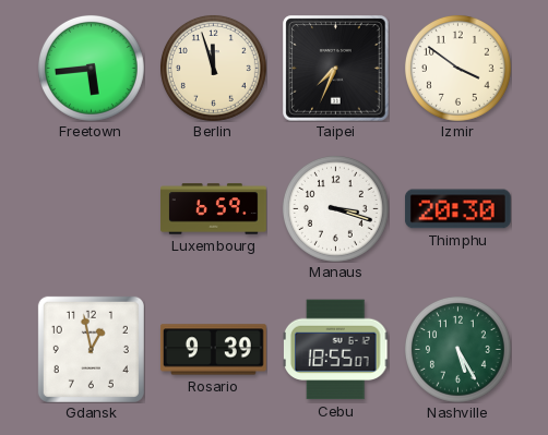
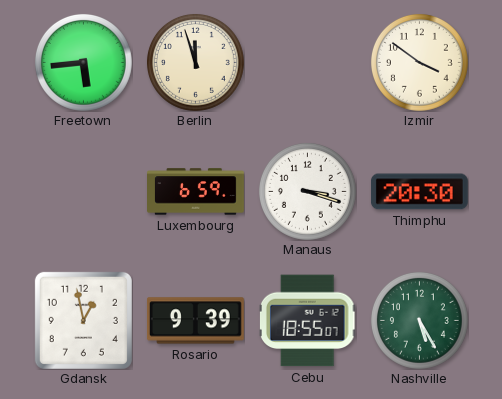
Taipei: 7:34 -> none
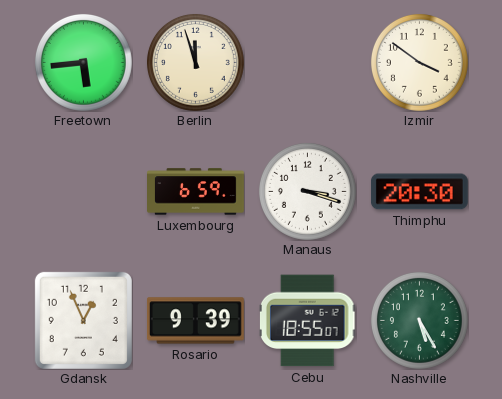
Gdansk: 12:58 -> 12:56
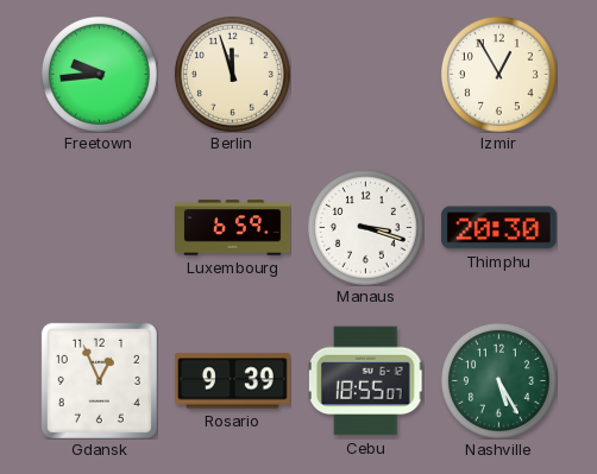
Freetown: 5:44 -> 9:44
Izmir: 3:51 -> 12:55
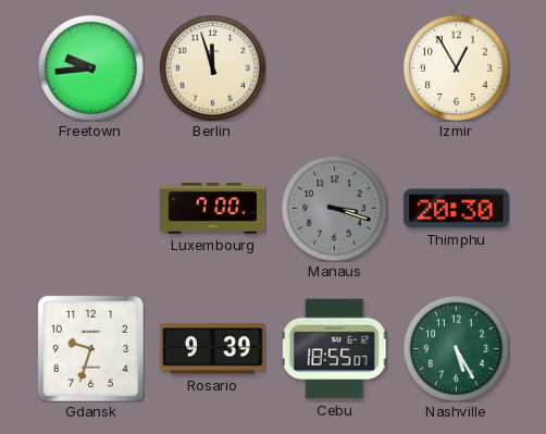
Luxembourg: 6:59 -> 7:00
Manaus dial: white -> grey
Gdansk: 12:56 -> 9:33
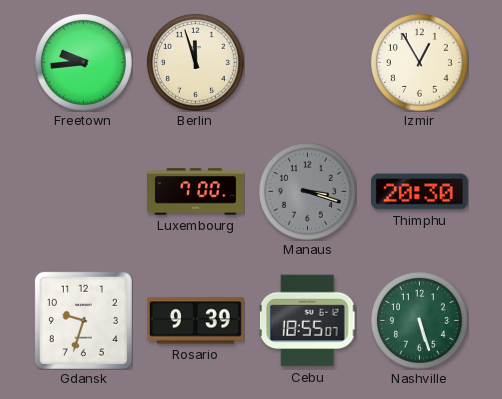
Nashville: 5:25 -> 5:27
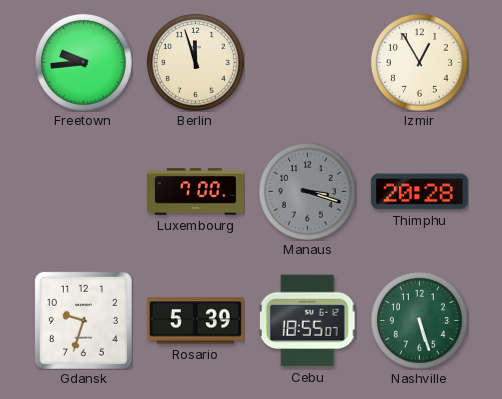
Thimphu: 20:30 -> 20:28
Rosario: 9:39 -> 5:39
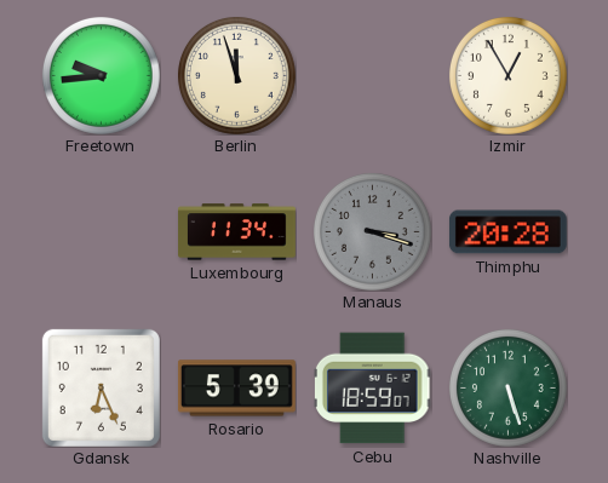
Luxembourg: 7:00 -> 11:34
Gdansk: 9:33 -> 6:26
Cebu: 18:55 -> 18:59
